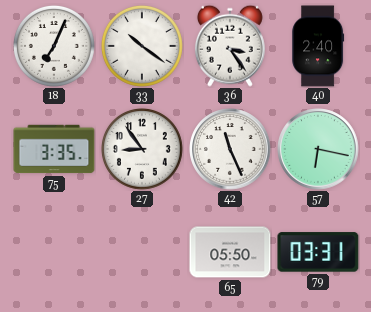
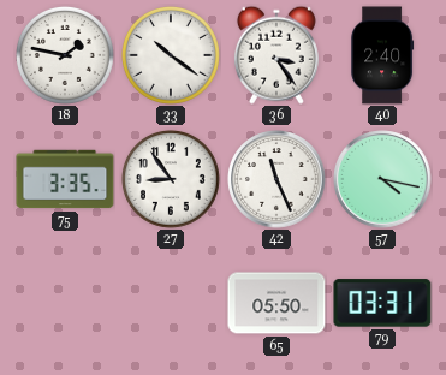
18: 7:04 -> 1:47
57: 6:17 -> 4:17
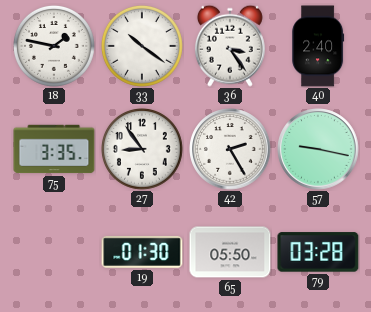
42: 11:26 -> 2:25
57: 4:17 -> 9:17
19: none -> 01:30
79: 03:31 -> 03:28
